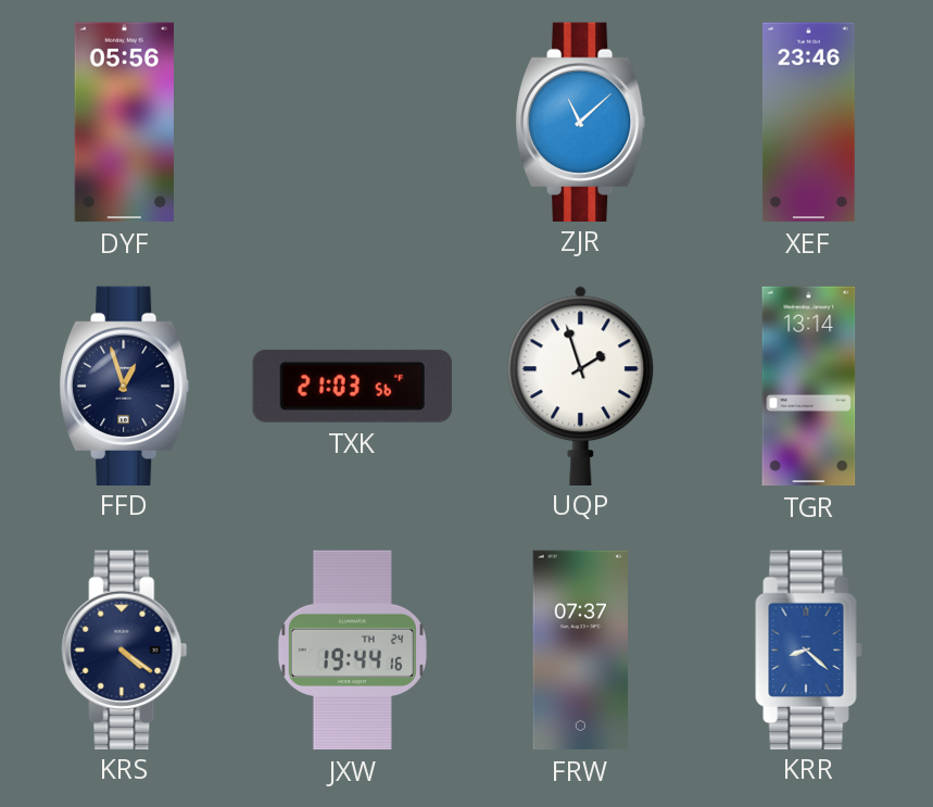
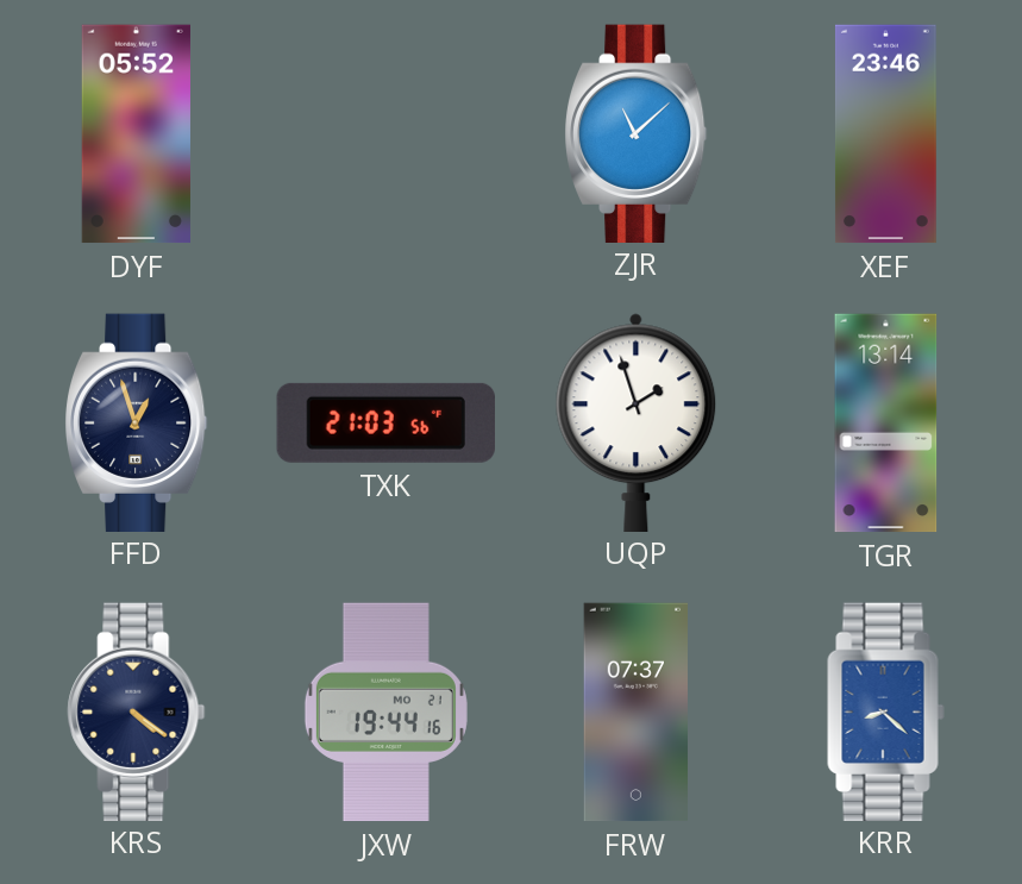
DYF: 05:56 -> 05:52
JXW date: TH 24 -> MO 21
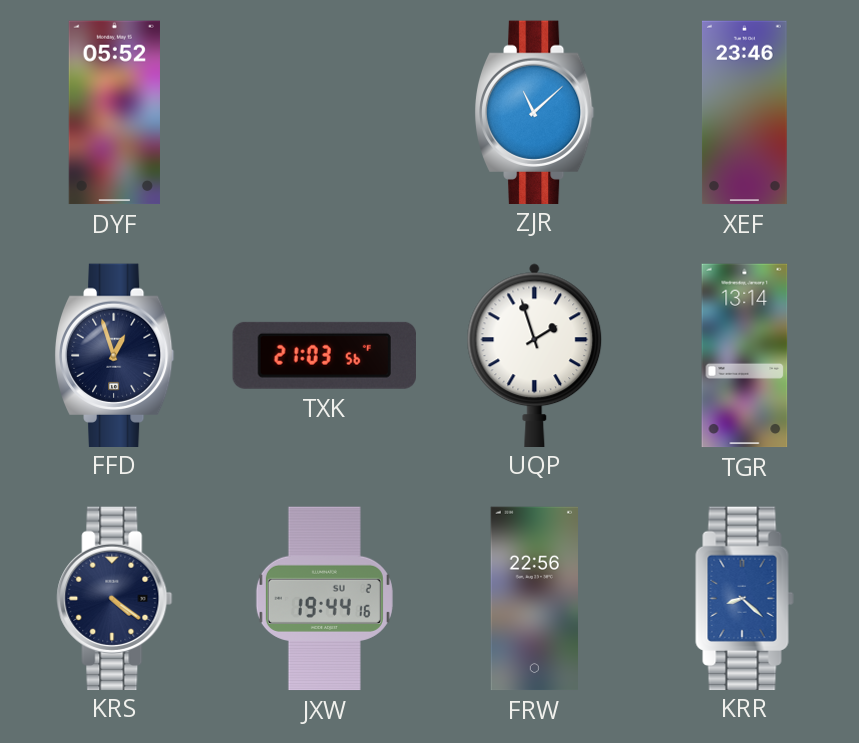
JXW date: MO 21 -> SU 2
FRW: 07:37 -> 22:56
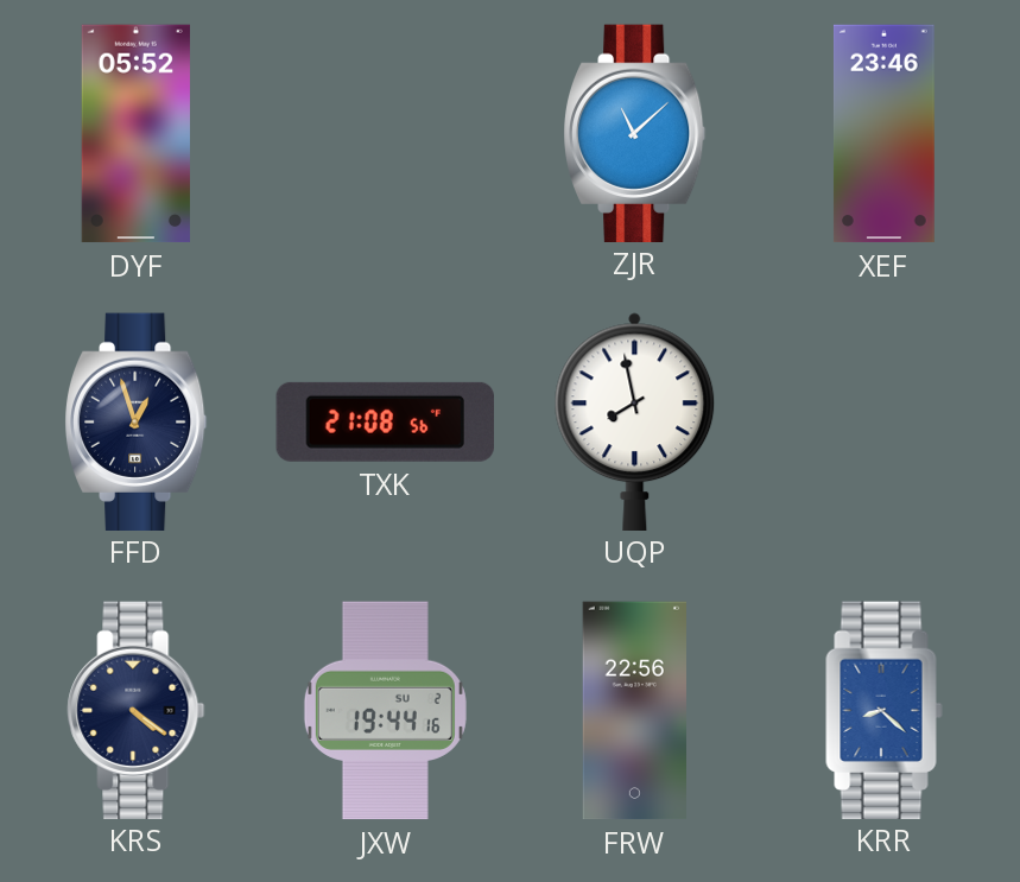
TXK: 21:03 -> 21:08
UQP: 1:57 -> 7:58
TGR: 13:14 -> none
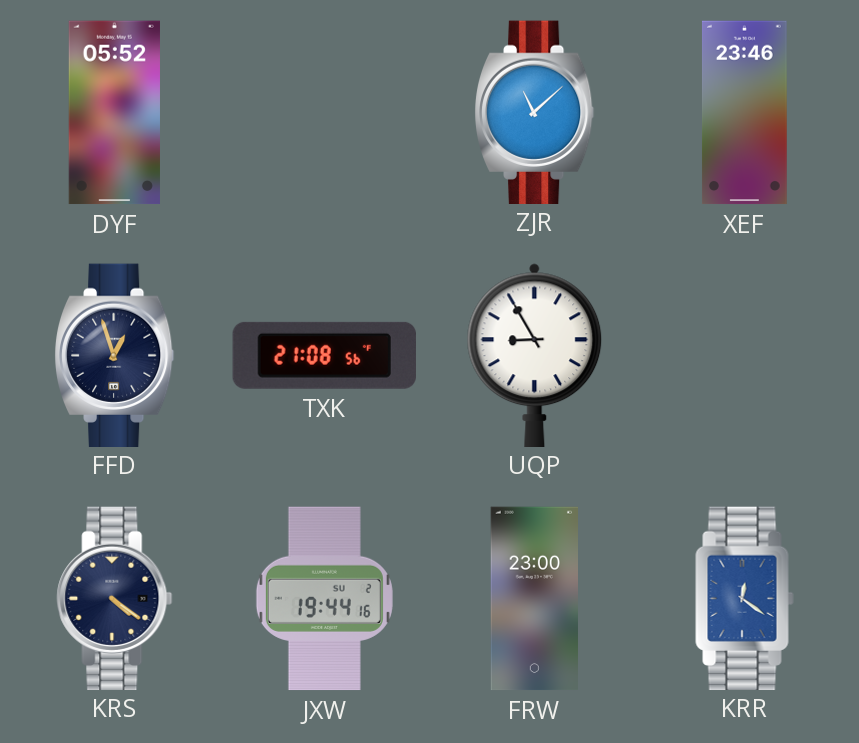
UQP: 7:58 -> 8:55
FRW: 22:56 -> 23:00
KRR: 8:22 -> 12:21
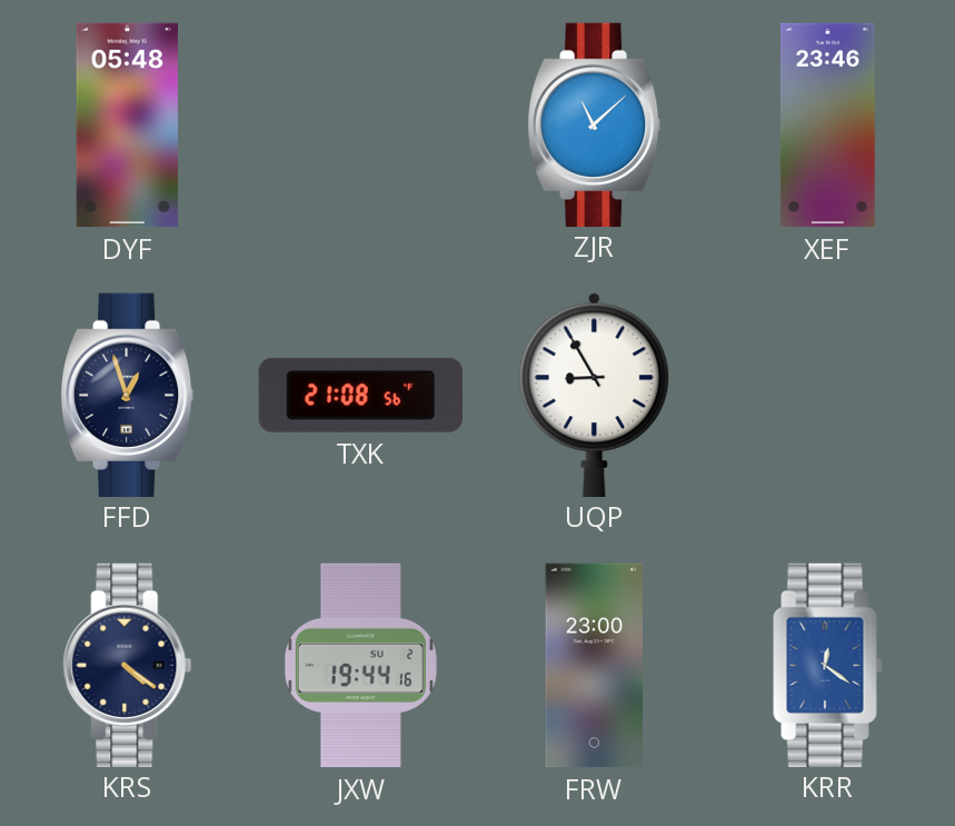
DYF: 05:52 -> 05:48
